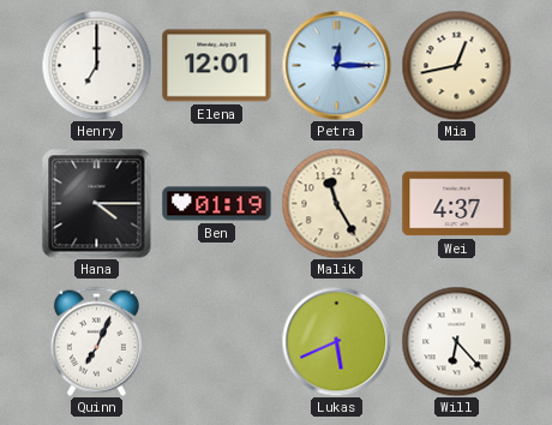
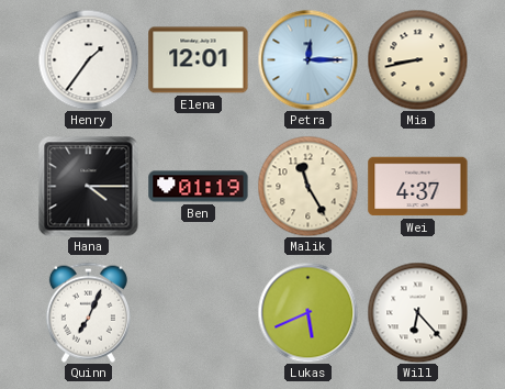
Henry: 7:00 -> 1:36
Mia: 12:43 -> 8:43
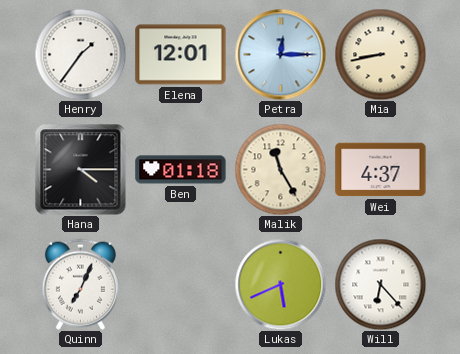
Ben: 01:19 -> 01:18
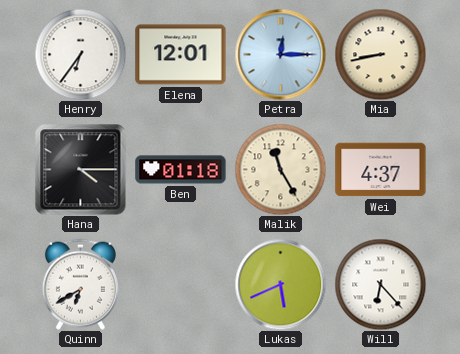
Henry: 1:36 -> 6:36
Quinn: 7:04 -> 6:40
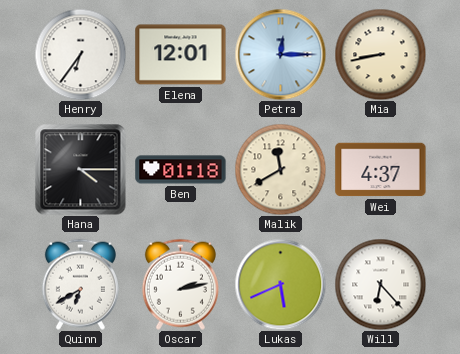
Malik: 11:25 -> 11:40
Oscar: none -> 2:13
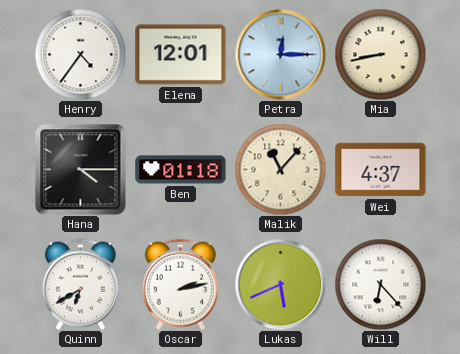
Henry: 6:36 -> 4:36
Malik: 11:40 -> 11:07
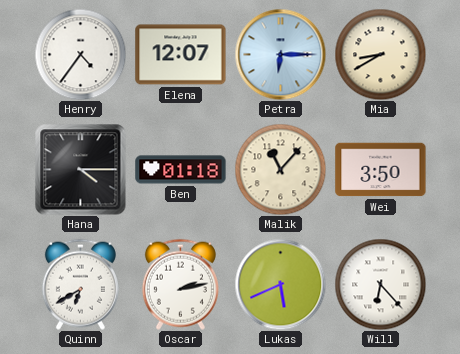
Elena: 12:01 -> 12:07
Petra: 12:15 -> 6:15
Mia: 8:43 -> 8:40
Wei: 4:37 -> 3:50
